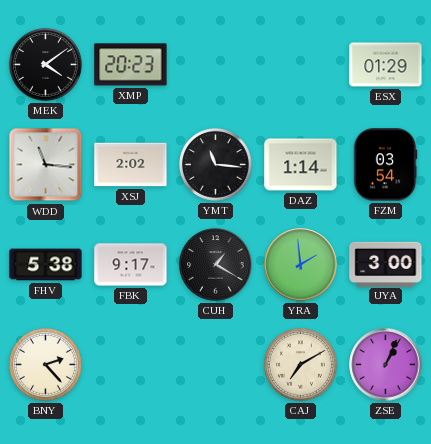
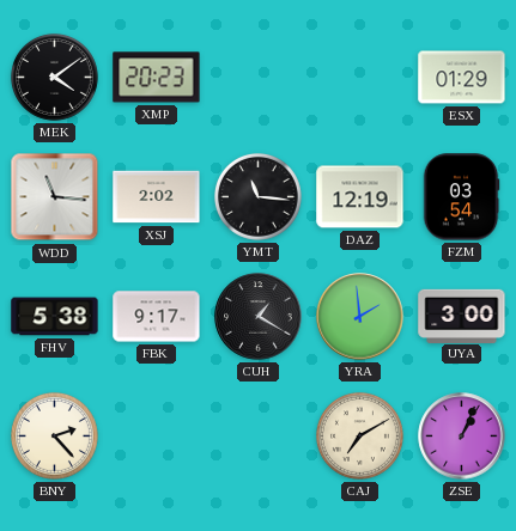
DAZ: 1:14 -> 12:19
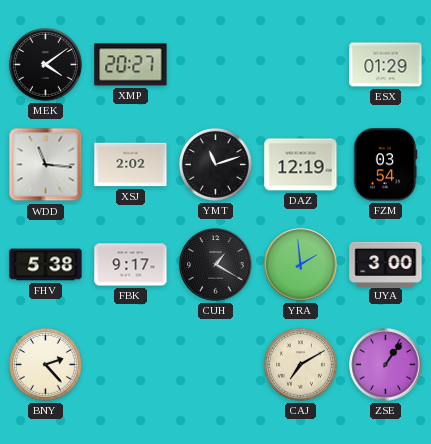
XMP: 20:23 -> 20:27
YMT: 11:16 -> 11:12
ZSE: 1:04 -> 1:06
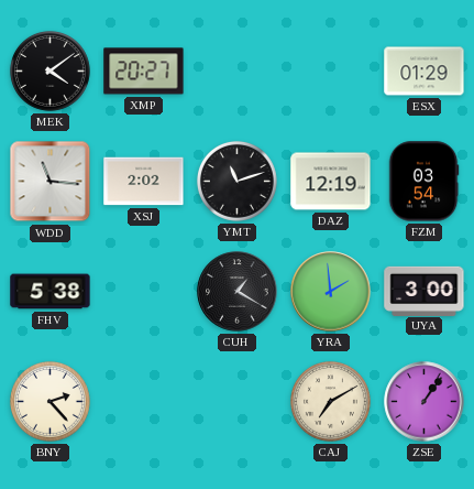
FBK: 9:17 -> none
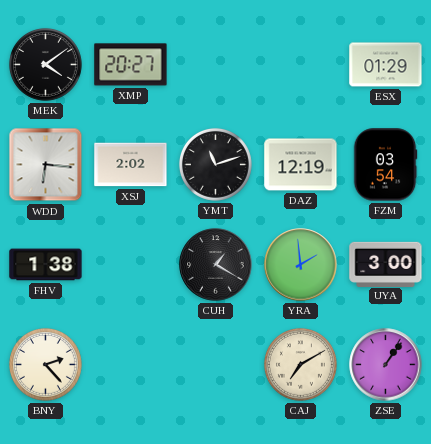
WDD: 11:16 -> 6:16
FHV: 5:38 -> 1:38
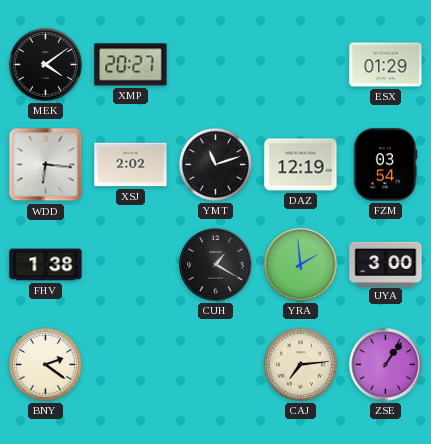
BNY: 2:23 -> 2:21
CAJ: 7:10 -> 7:14
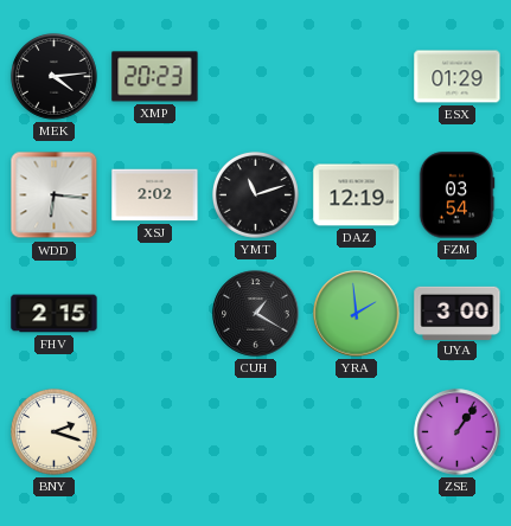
MEK: 4:09 -> 4:14
XMP: 20:27 -> 20:23
FHV: 1:38 -> 2:15
BNY: 2:21 -> 2:18
CAJ: 7:14 -> none
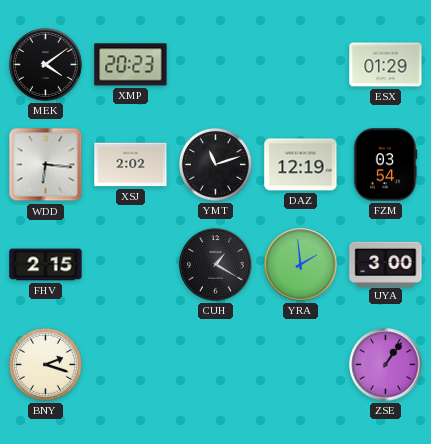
MEK: 4:14 -> 4:09
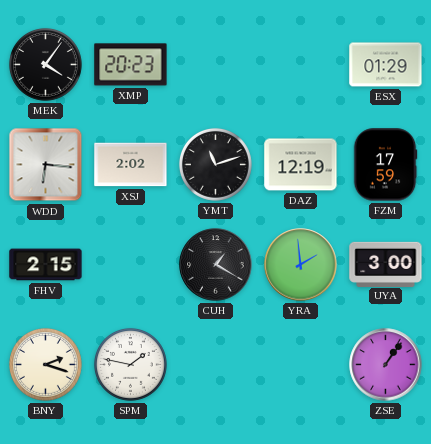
MEK: 4:09 -> 4:06
FZM: 03:54 -> 17:59
SPM: none -> 1:47
